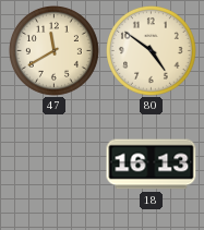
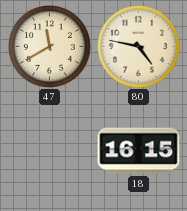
80: 4:51 -> 4:47
18: 16:13 -> 16:15
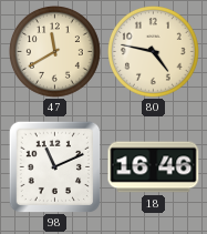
98: none -> 11:11
18: 16:15 -> 16:46
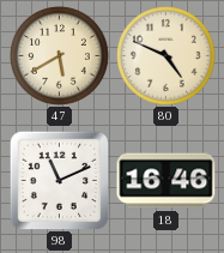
47: 11:40 -> 5:40
80: 4:47 -> 4:49
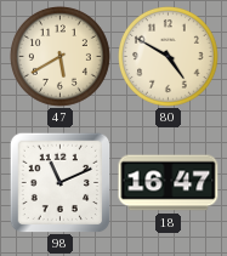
80: 4:49 -> 4:50
18: 16:46 -> 16:47
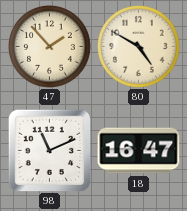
47: 5:40 -> 1:53
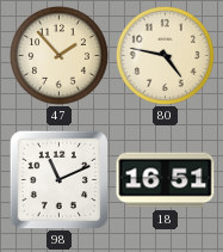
80: 4:50 -> 4:47
18: 16:47 -> 16:51
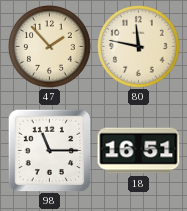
80: 4:47 -> 11:47
98: 11:11 -> 11:15
